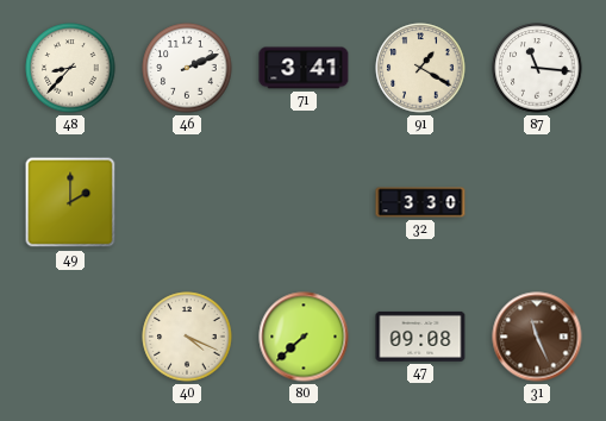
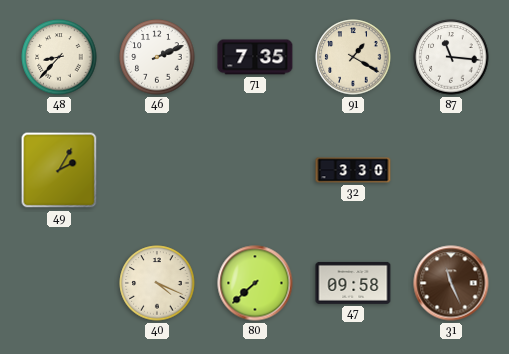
71: 3:41 -> 7:35
49: 2:00 -> 2:05
47: 09:08 -> 09:58
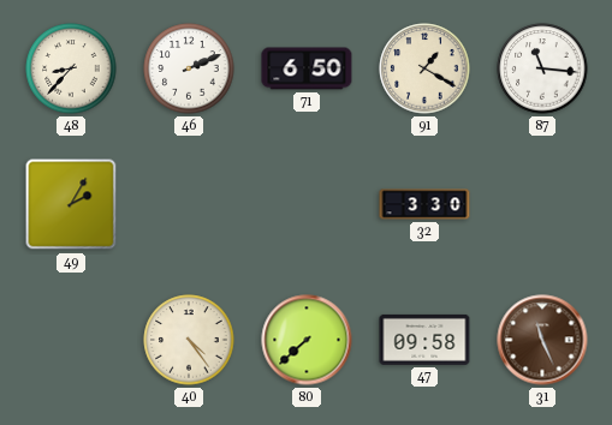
71: 7:35 -> 6:50
40: 4:19 -> 4:24
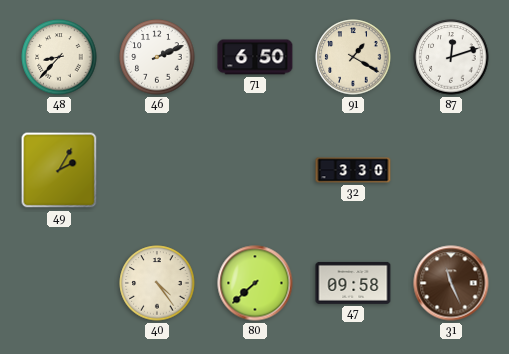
87: 11:16 -> 12:12
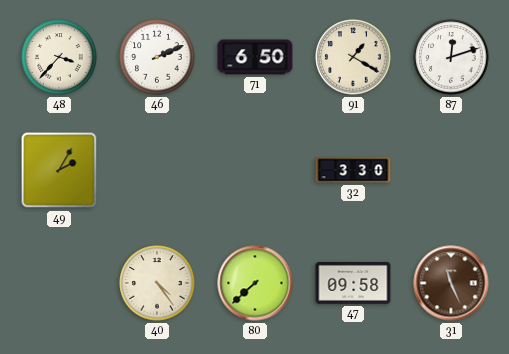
48: 8:37 -> 3:37
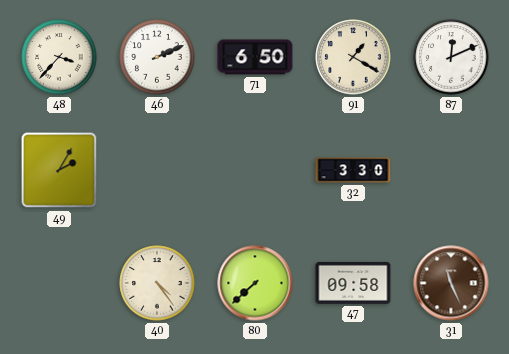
87: 12:12 -> 12:11
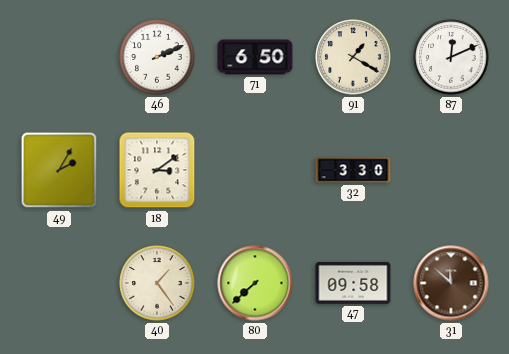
48: 3:37 -> none
18: none -> 3:09
40: 4:24 -> 1:24
31: 11:26 -> 11:52
